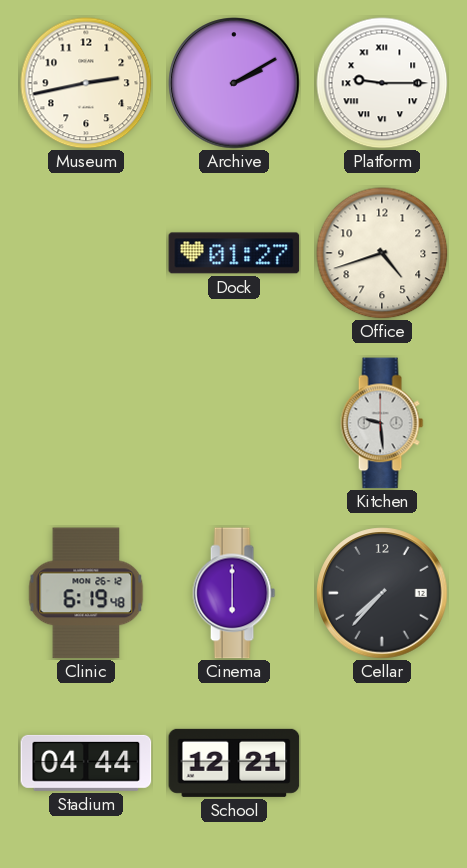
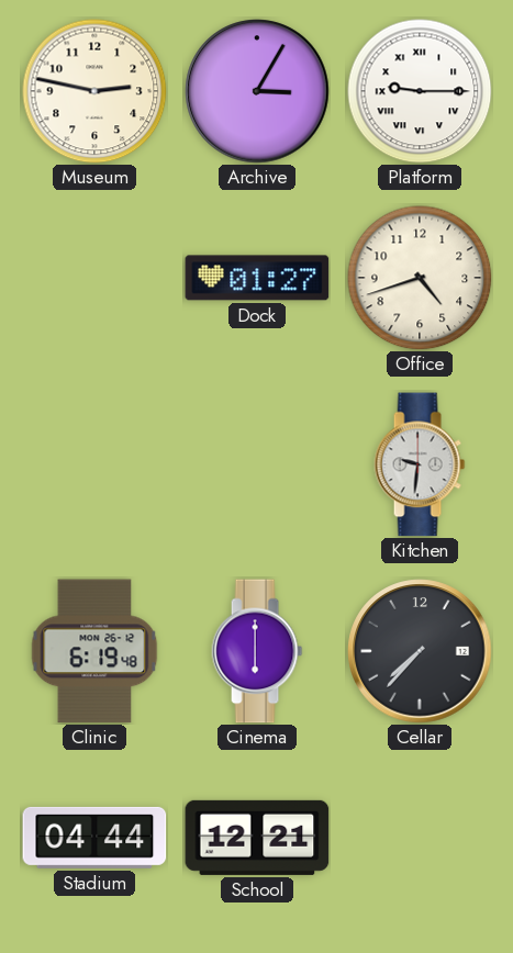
Museum: 2:43 -> 2:47
Archive: 2:10 -> 3:05
Kitchen: 9:29 -> 9:31
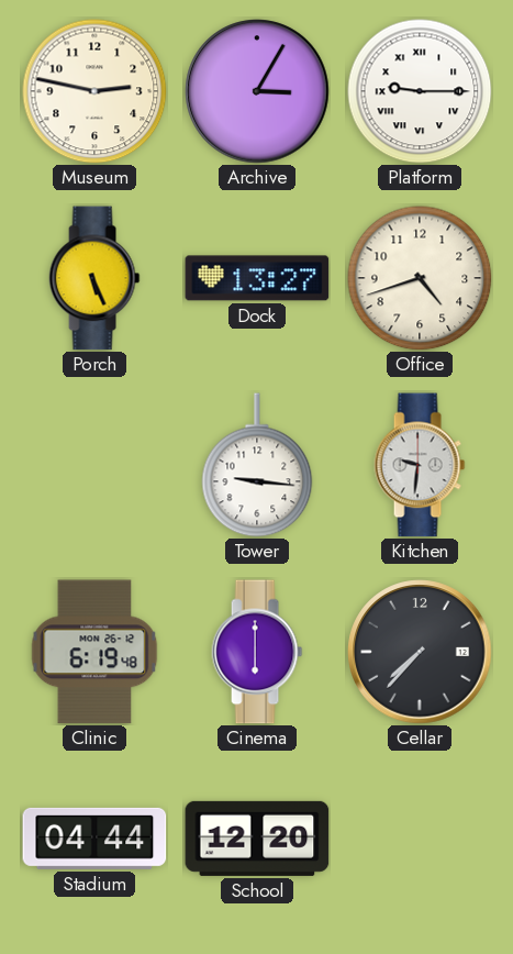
Porch: none -> 5:26
Dock: 01:27 -> 13:27
Tower: none -> 9:16
School: 12:21 -> 12:20
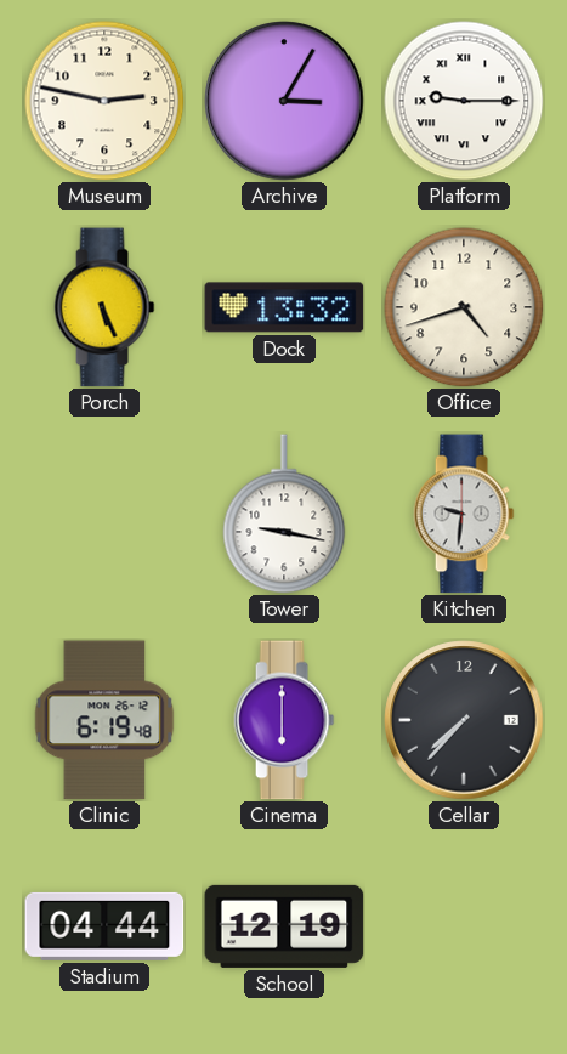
Dock: 13:27 -> 13:32
Tower: 9:16 -> 9:17
School: 12:20 -> 12:19
